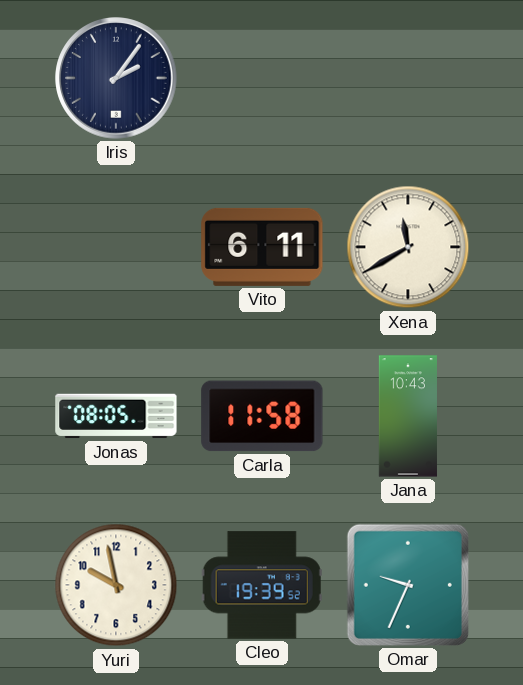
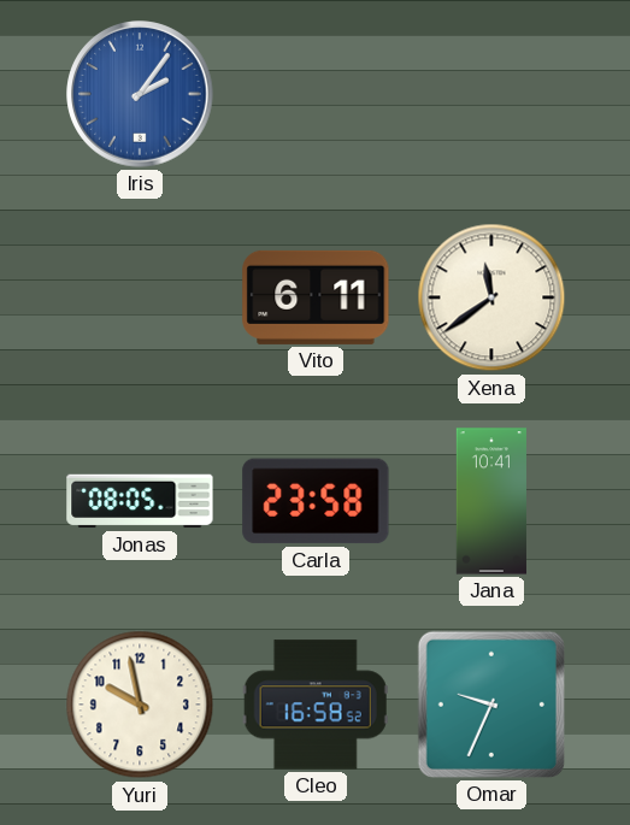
Iris dial: navy -> blue
Xena: 11:40 -> 11:39
Carla: 11:58 -> 23:58
Jana: 10:43 -> 10:41
Cleo: 19:39 -> 16:58
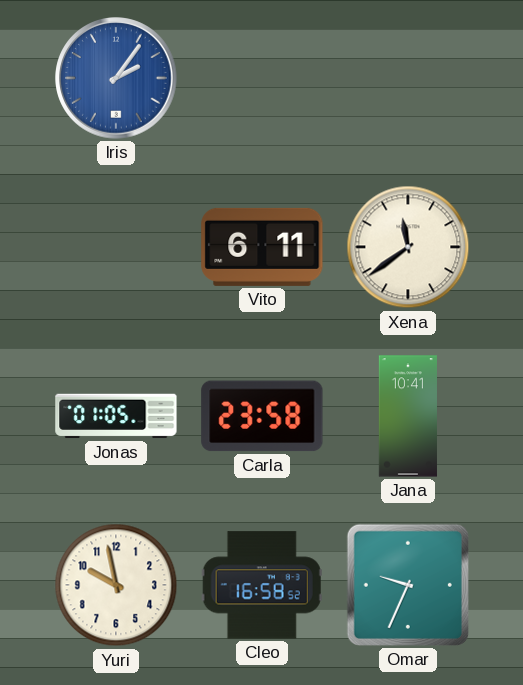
Jonas: 08:05 -> 01:05
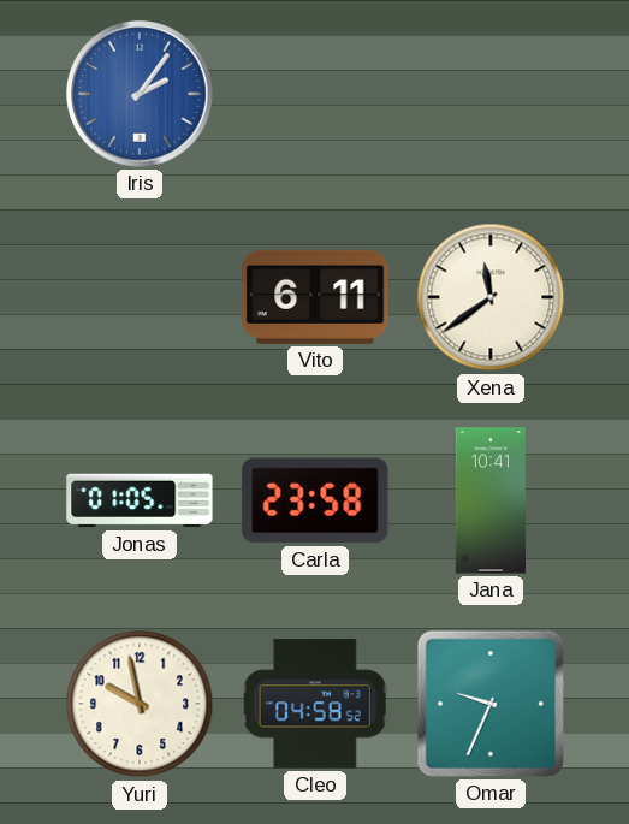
Cleo: 16:58 -> 04:58
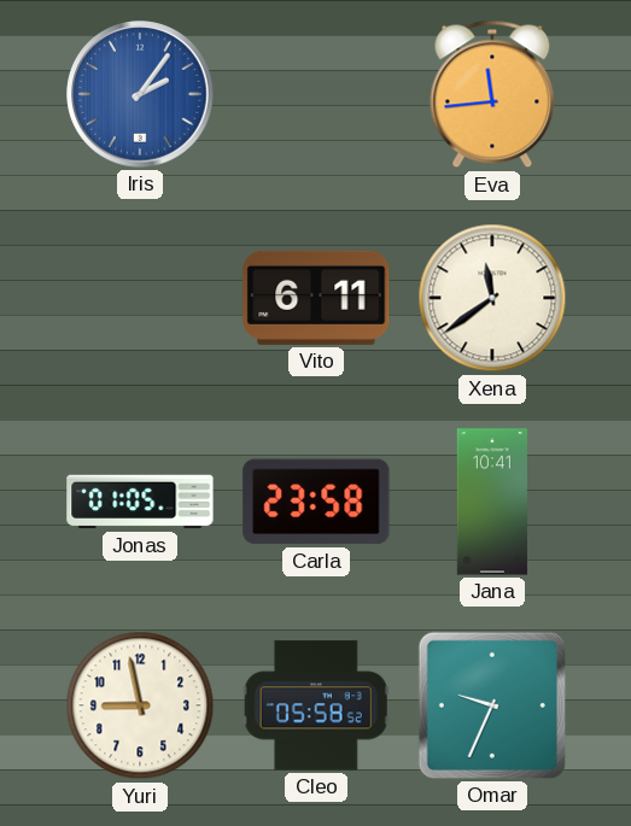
Eva: none -> 11:44
Yuri: 9:58 -> 8:58
Cleo: 04:58 -> 05:58
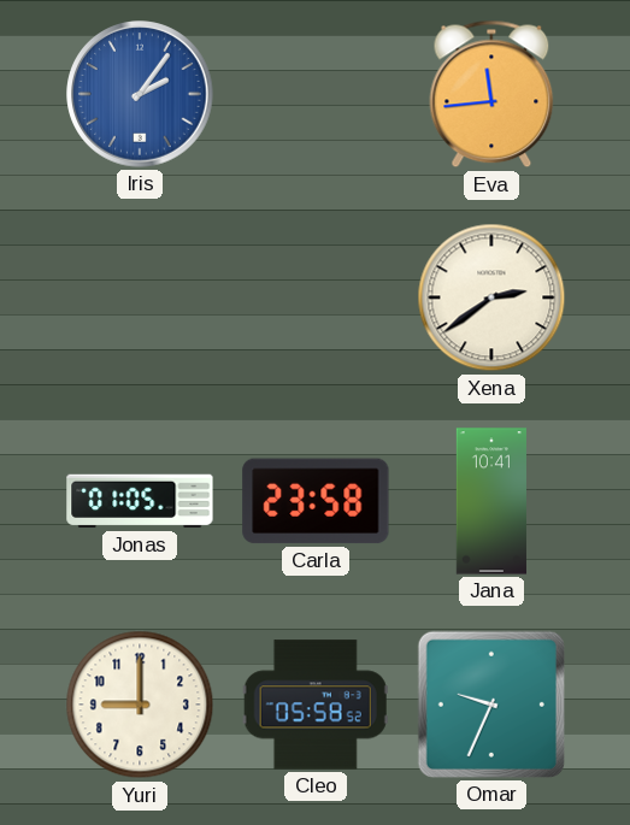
Vito: 6:11 -> none
Xena: 11:39 -> 2:39
Yuri: 8:58 -> 9:00
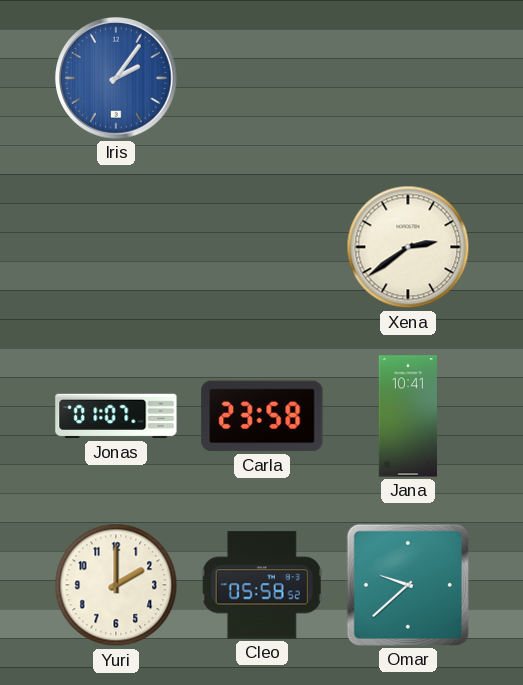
Eva: 11:44 -> none
Jonas: 01:05 -> 01:07
Yuri: 9:00 -> 2:00
Omar: 9:34 -> 9:38
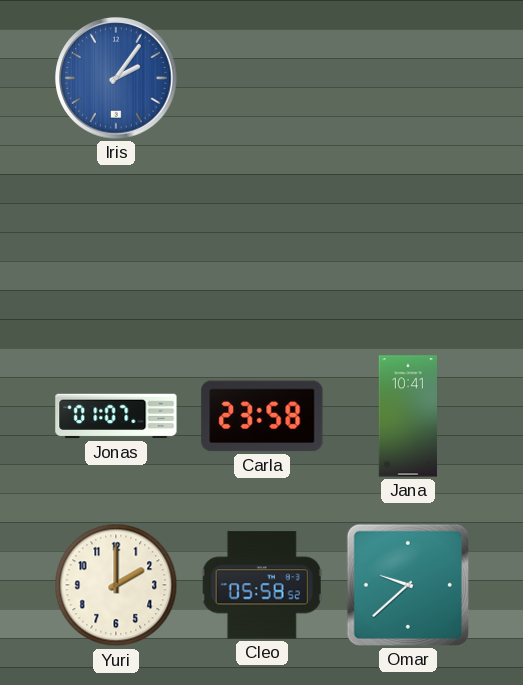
Xena: 2:39 -> none
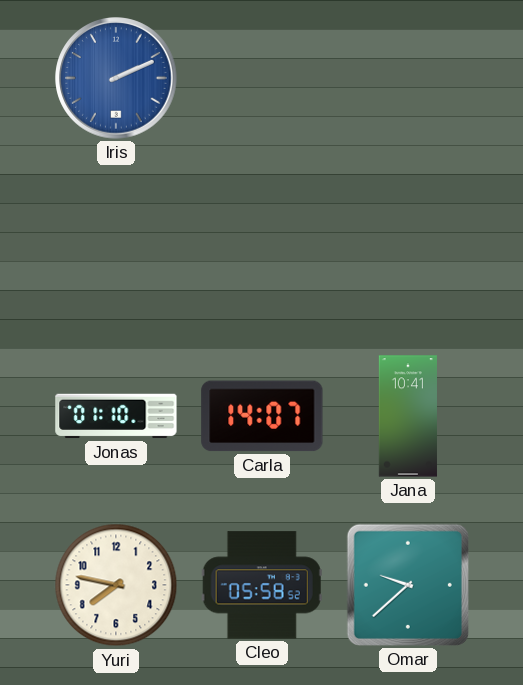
Iris: 2:06 -> 2:11
Jonas: 01:07 -> 01:10
Carla: 23:58 -> 14:07
Yuri: 2:00 -> 7:47
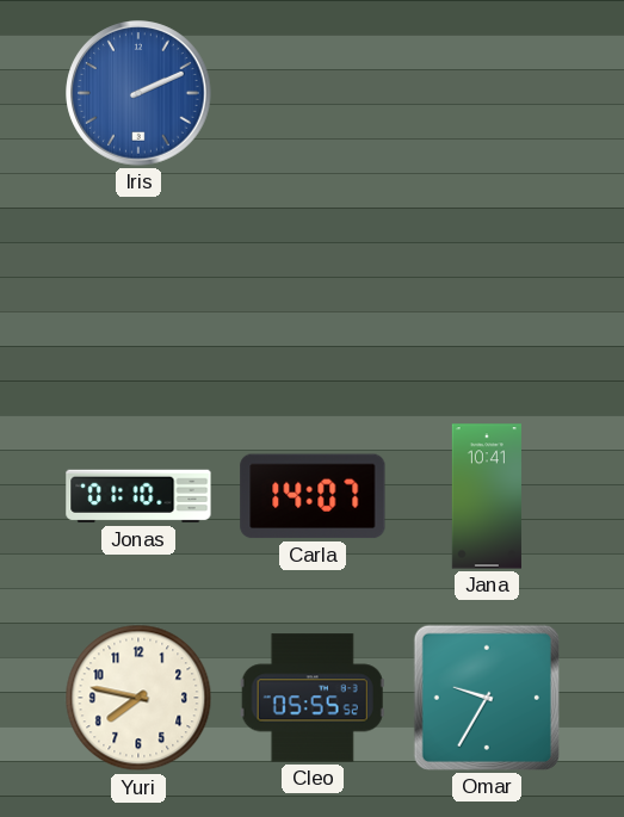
Cleo: 05:58 -> 05:55
Omar: 9:38 -> 9:35
